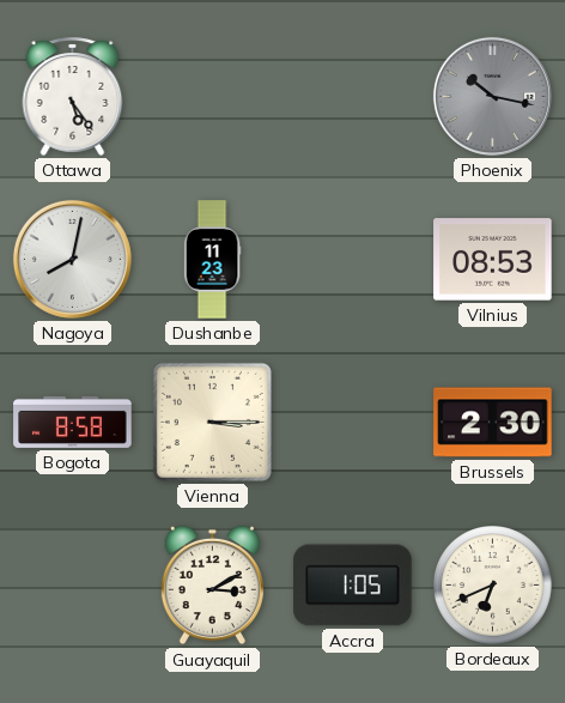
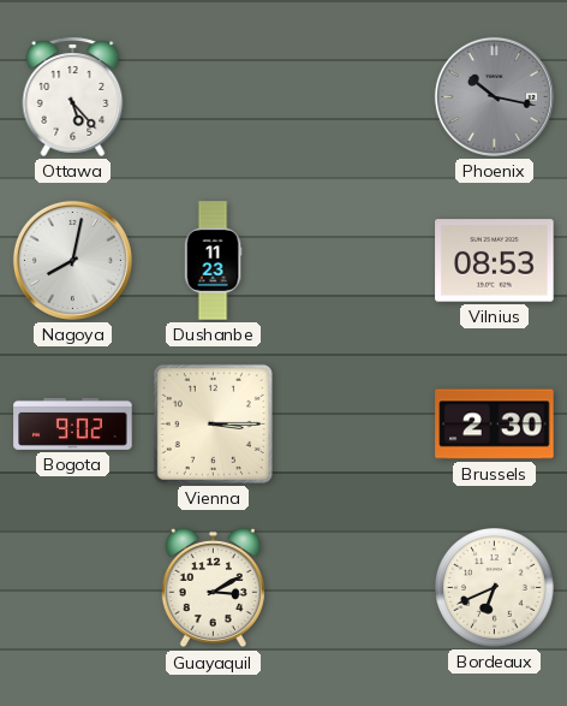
Ottawa: 5:24 -> 5:23
Bogota: 8:58 -> 9:02
Accra: 1:05 -> none
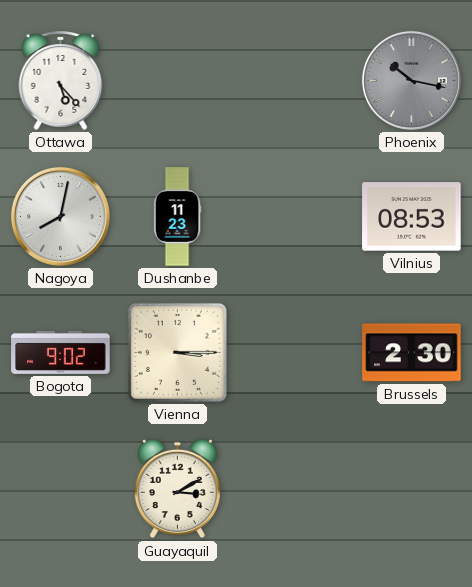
Bordeaux: 6:41 -> none
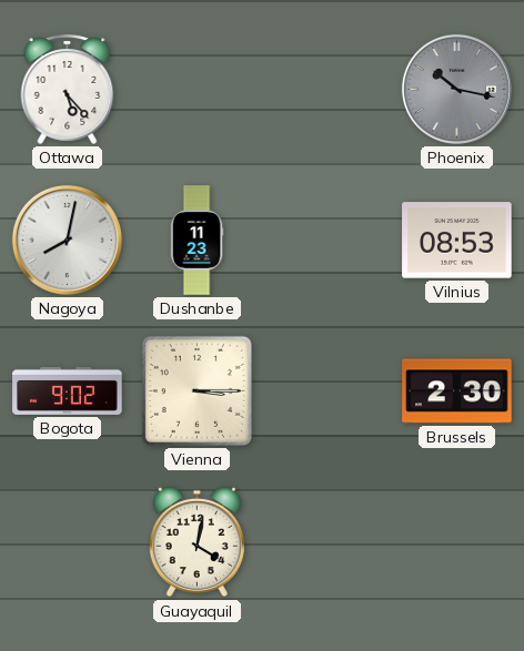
Guayaquil: 3:10 -> 4:02
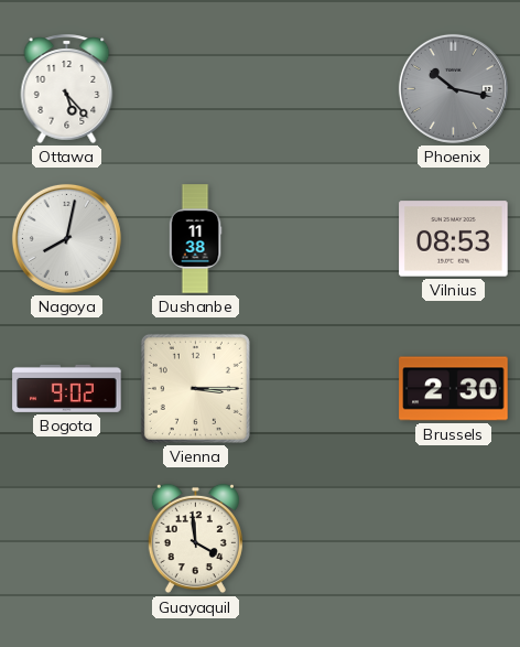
Dushanbe: 11:23 -> 11:38
Guayaquil: 4:02 -> 3:59
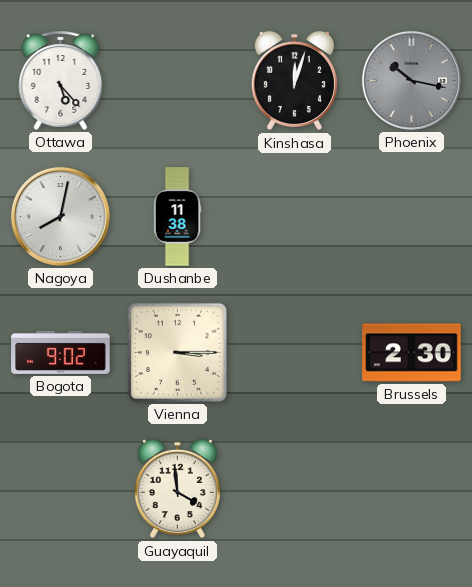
Kinshasa: none -> 12:03
Vilnius: 08:53 -> none
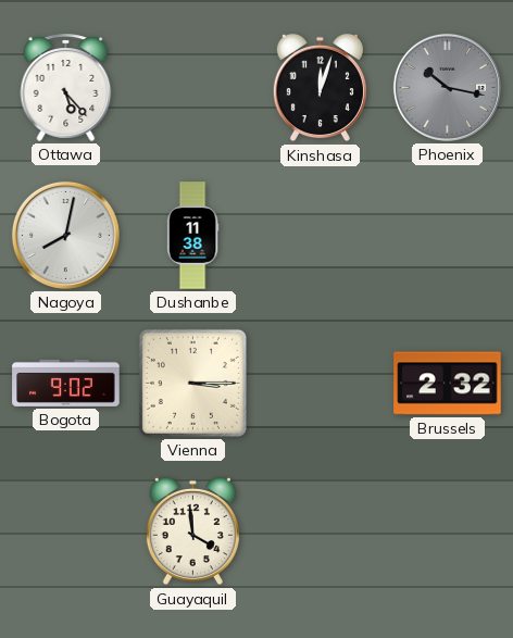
Brussels: 2:30 -> 2:32
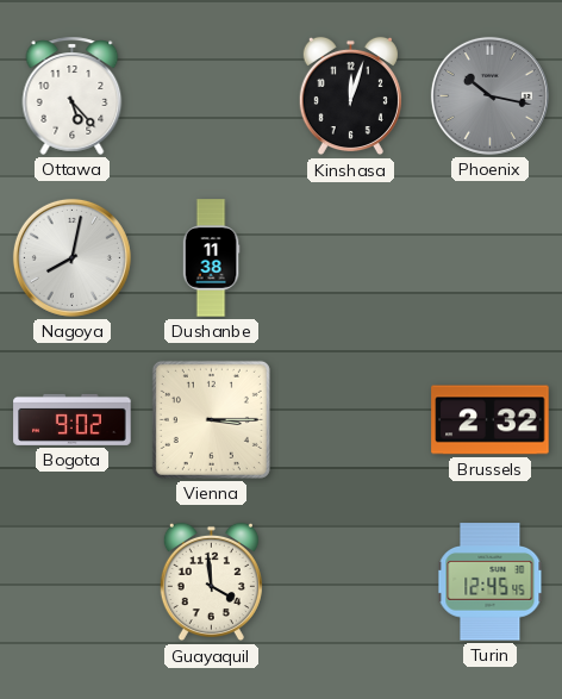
Turin: none -> 12:45
